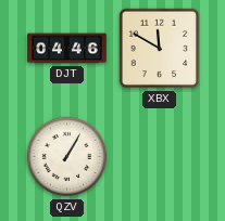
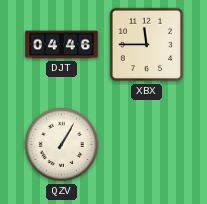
XBX: 11:50 -> 11:45
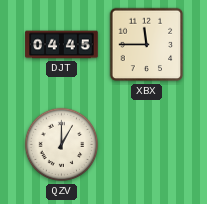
DJT: 04:46 -> 04:45
QZV: 1:05 -> 1:00
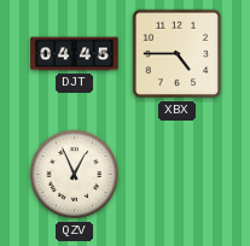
XBX: 11:45 -> 4:45
QZV: 1:00 -> 12:56
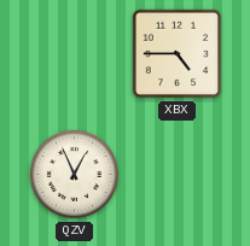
DJT: 04:45 -> none
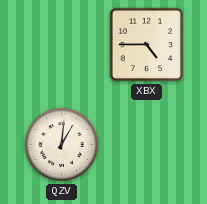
QZV: 12:56 -> 1:01
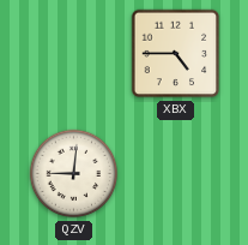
QZV: 1:01 -> 9:01
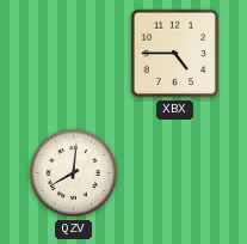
QZV: 9:01 -> 8:01
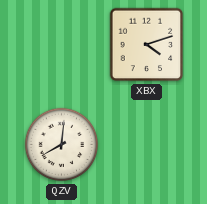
XBX: 4:45 -> 4:12
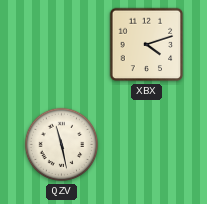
QZV: 8:01 -> 11:28
